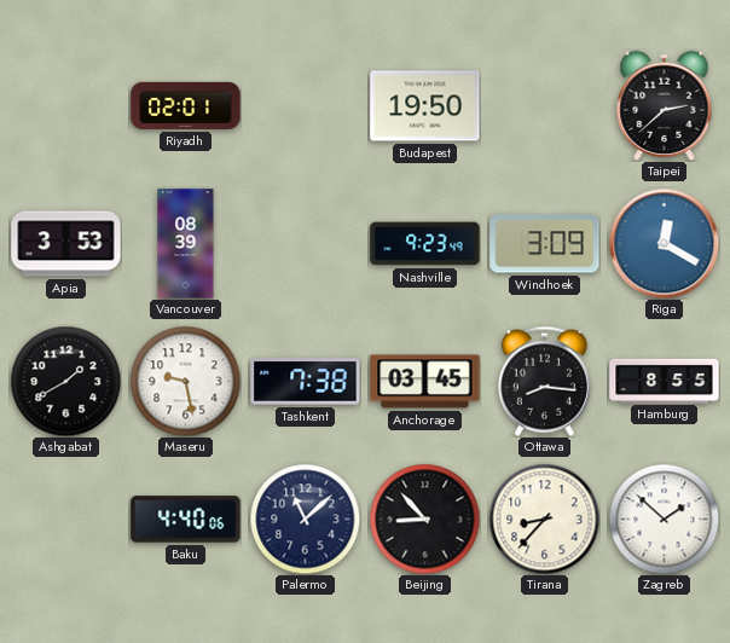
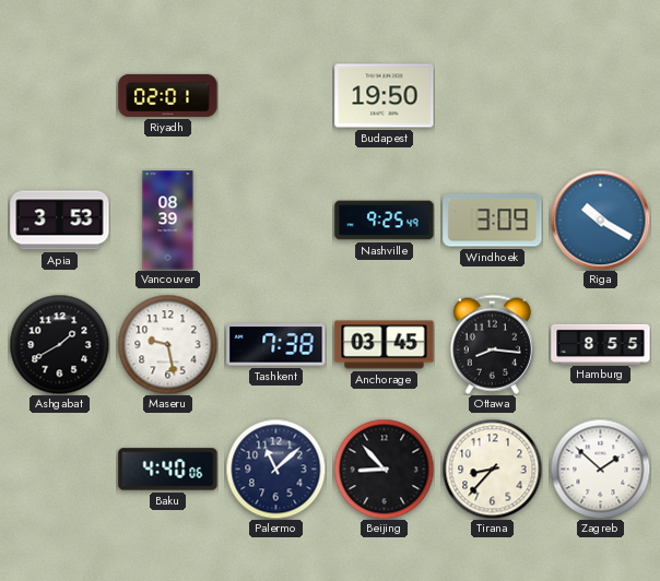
Taipei: 2:38 -> none
Nashville: 9:23 -> 9:25
Riga: 12:20 -> 10:20
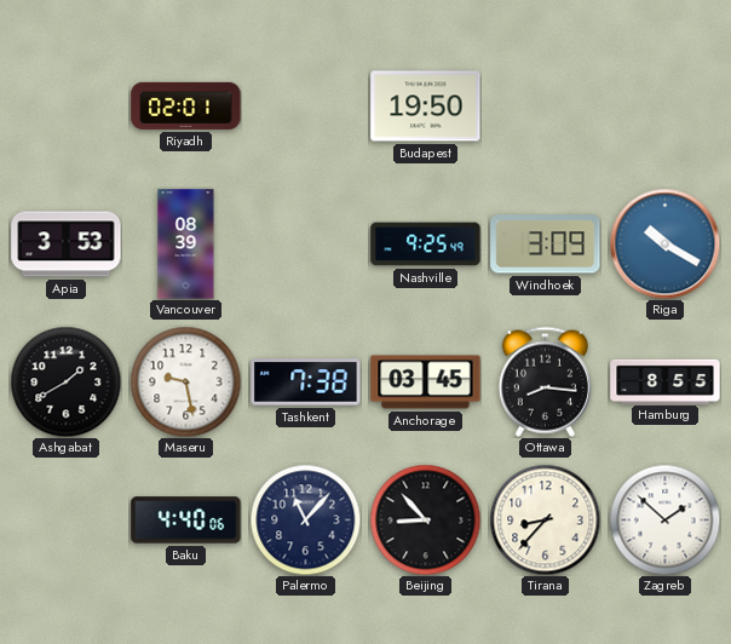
Palermo: 11:08 -> 11:07
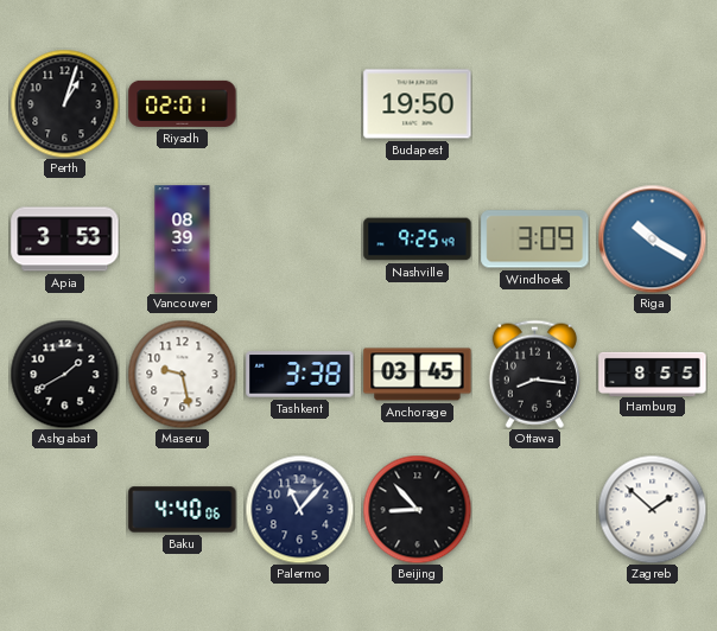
Perth: none -> 1:03
Tashkent: 7:38 -> 3:38
Tirana: 8:37 -> none
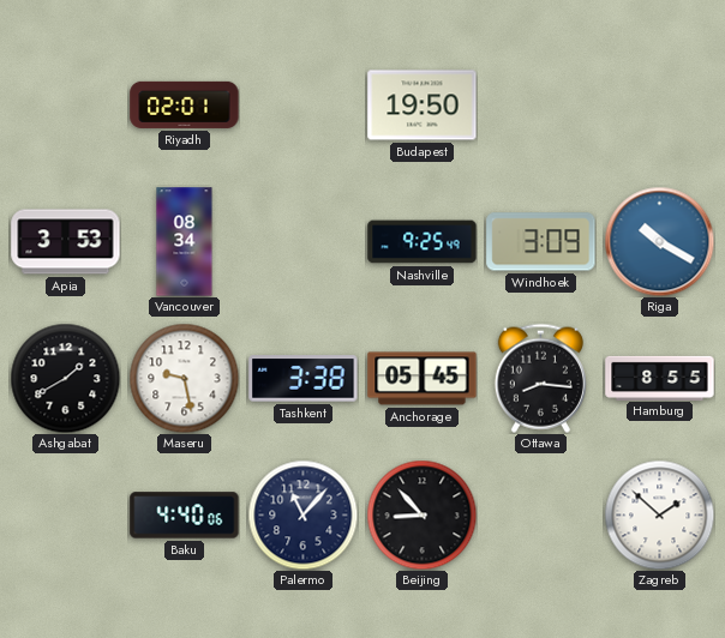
Perth: 1:03 -> none
Vancouver: 08:39 -> 08:34
Anchorage: 03:45 -> 05:45
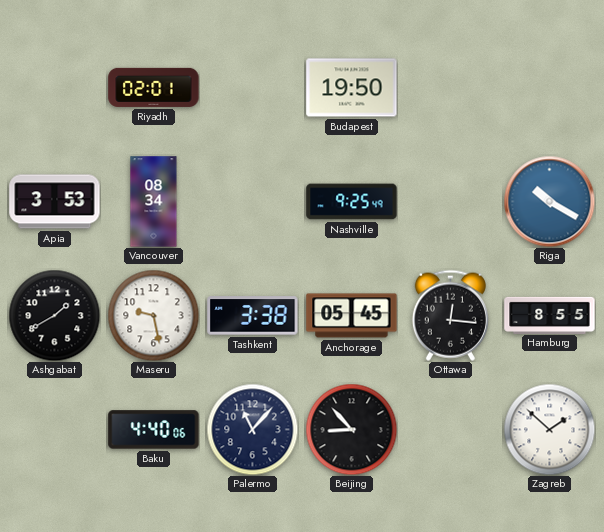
Windhoek: 3:09 -> none
Ottawa: 8:16 -> 12:16
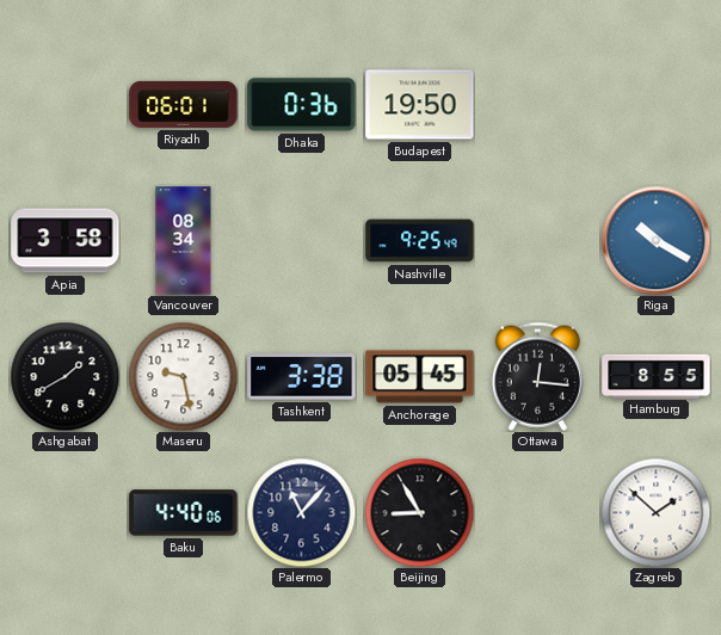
Riyadh: 02:01 -> 06:01
Dhaka: none -> 0:36
Apia: 3:53 -> 3:58
Beijing: 8:53 -> 8:55
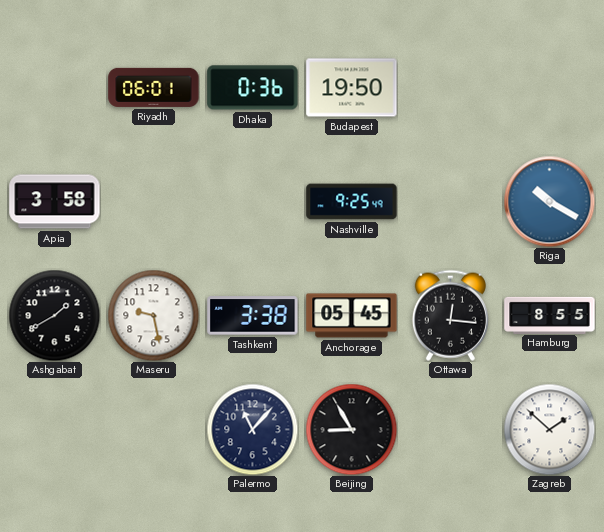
Vancouver: 08:34 -> none
Baku: 4:40 -> none
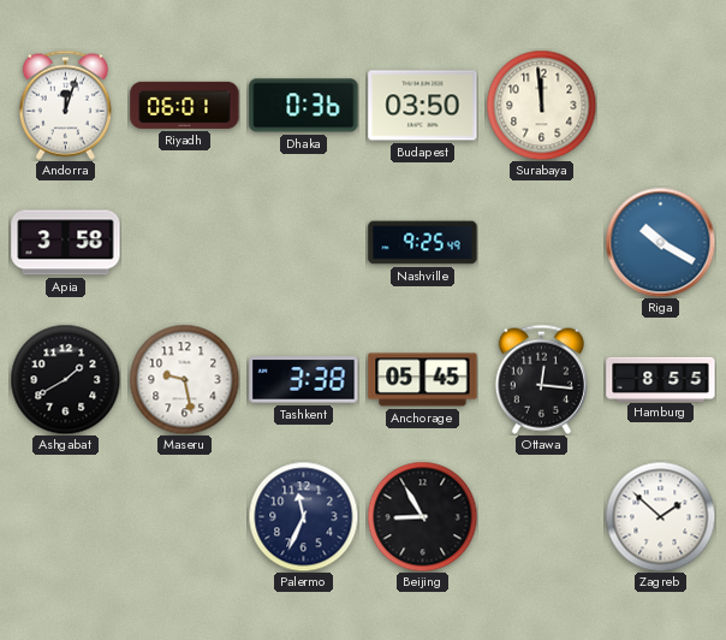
Andorra: none -> 12:03
Budapest: 19:50 -> 03:50
Surabaya: none -> 11:59
Palermo: 11:07 -> 11:34
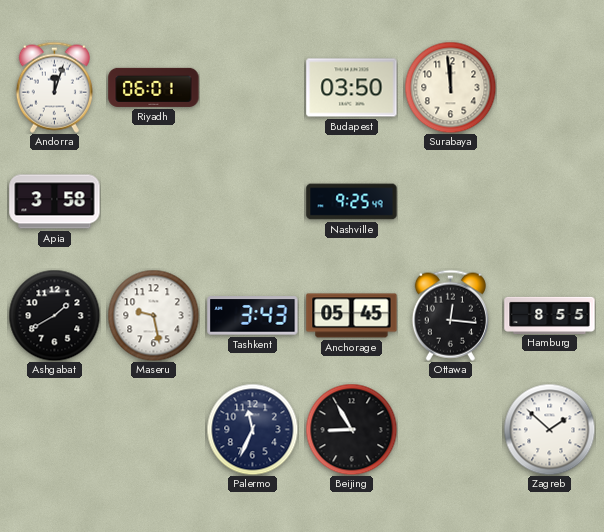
Dhaka: 0:36 -> none
Riga: 10:20 -> none
Tashkent: 3:38 -> 3:43
